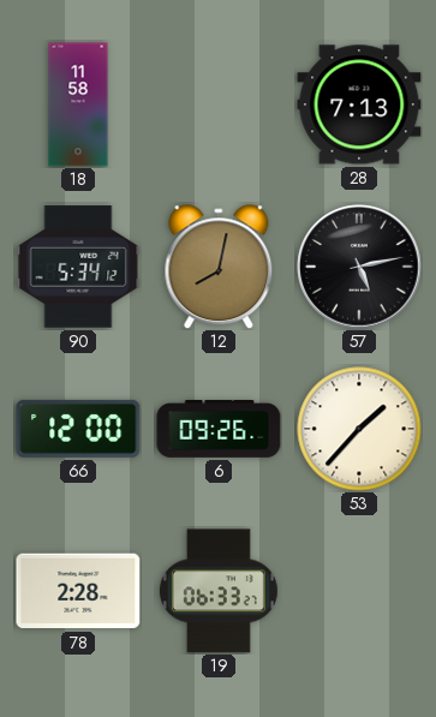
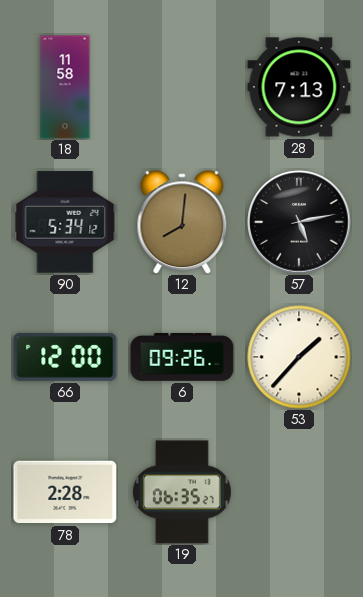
12: 8:02 -> 8:01
19: 06:33 -> 06:35
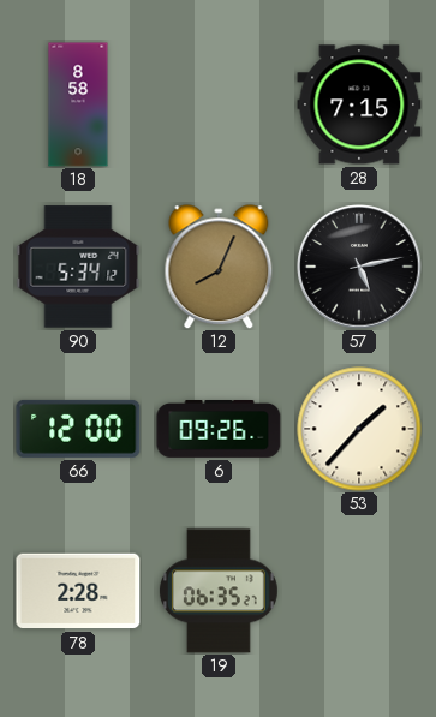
18: 11:58 -> 8:58
28: 7:13 -> 7:15
12: 8:01 -> 8:04
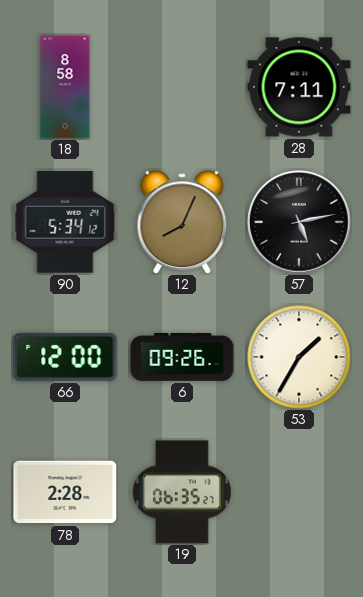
28: 7:15 -> 7:11
53: 1:37 -> 1:35
